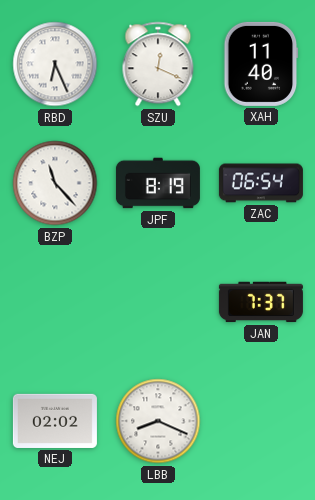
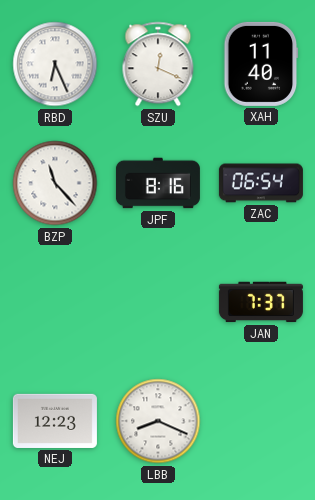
JPF: 8:19 -> 8:16
NEJ: 02:02 -> 12:23
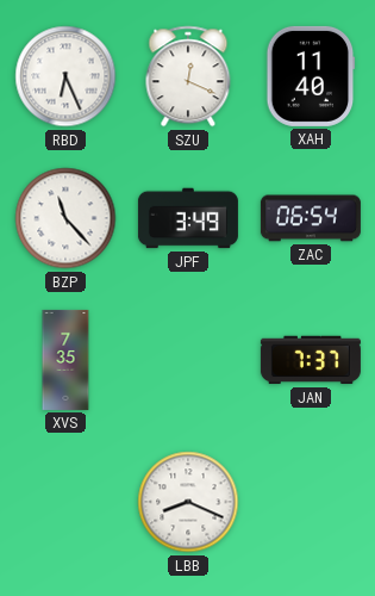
JPF: 8:16 -> 3:49
XVS: none -> 7:35
NEJ: 12:23 -> none
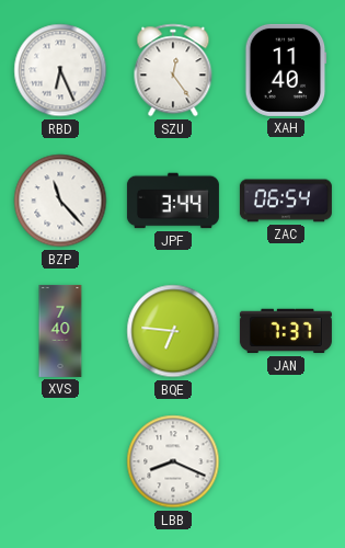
SZU: 12:19 -> 12:24
JPF: 3:49 -> 3:44
XVS: 7:35 -> 7:40
BQE: none -> 6:46
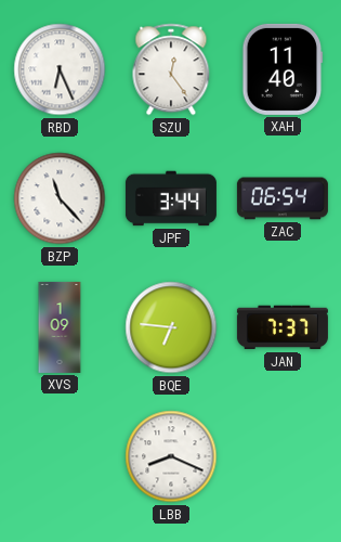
XVS: 7:40 -> 1:09
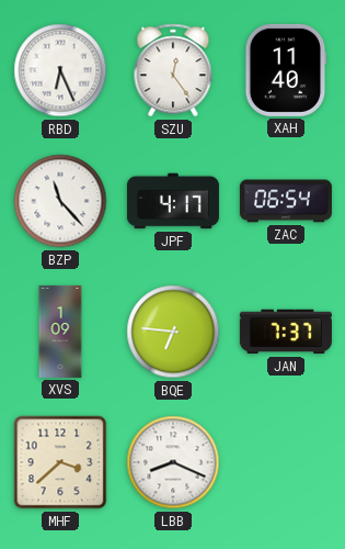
JPF: 3:44 -> 4:17
MHF: none -> 3:38
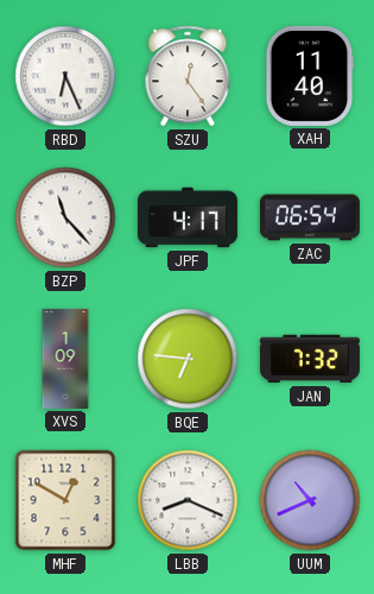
JAN: 7:37 -> 7:32
MHF: 3:38 -> 12:50
UUM: none -> 10:41
